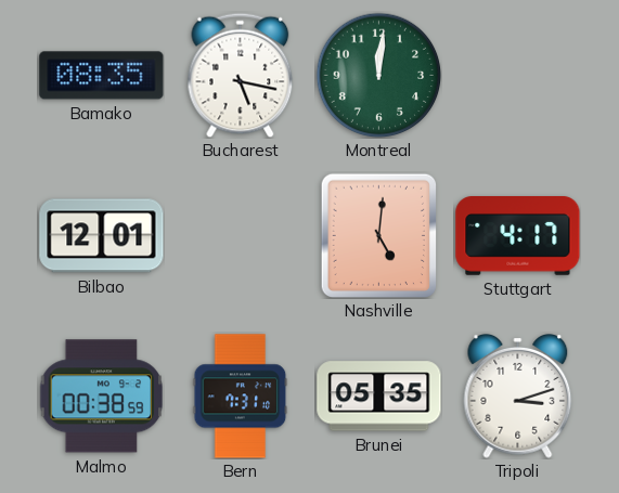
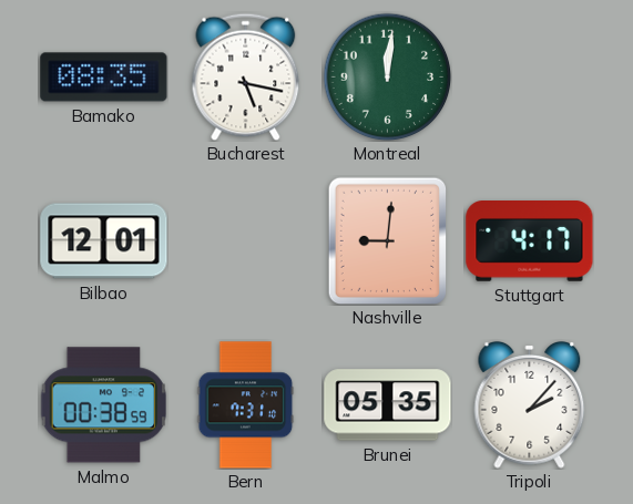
Nashville: 5:01 -> 9:01
Tripoli: 3:12 -> 2:07
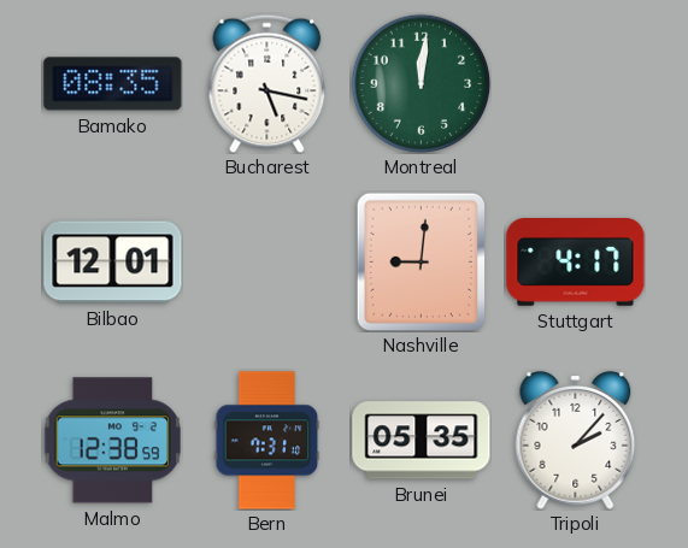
Malmo: 00:38 -> 12:38
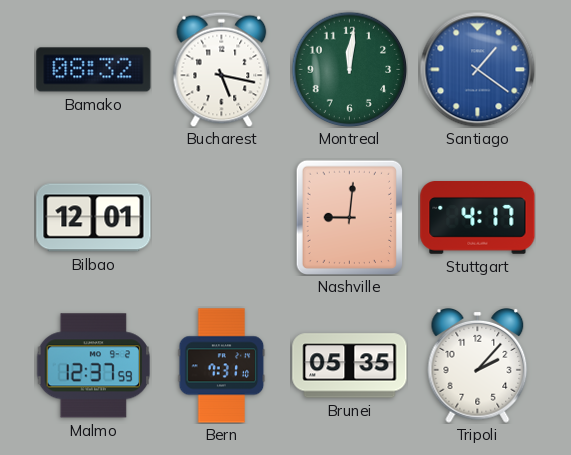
Bamako: 08:35 -> 08:32
Santiago: none -> 1:21
Malmo: 12:38 -> 12:37
